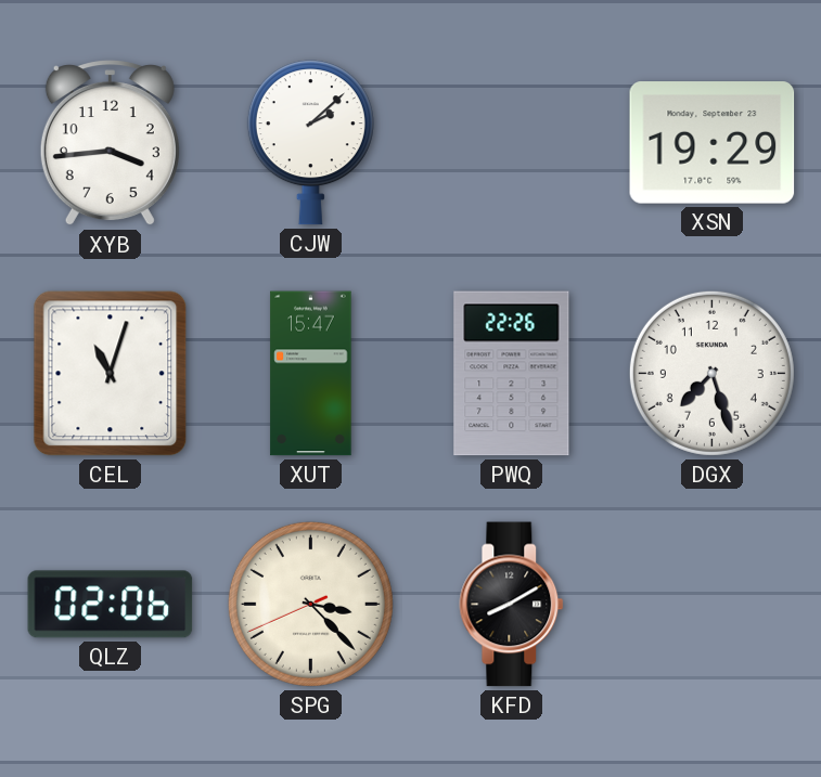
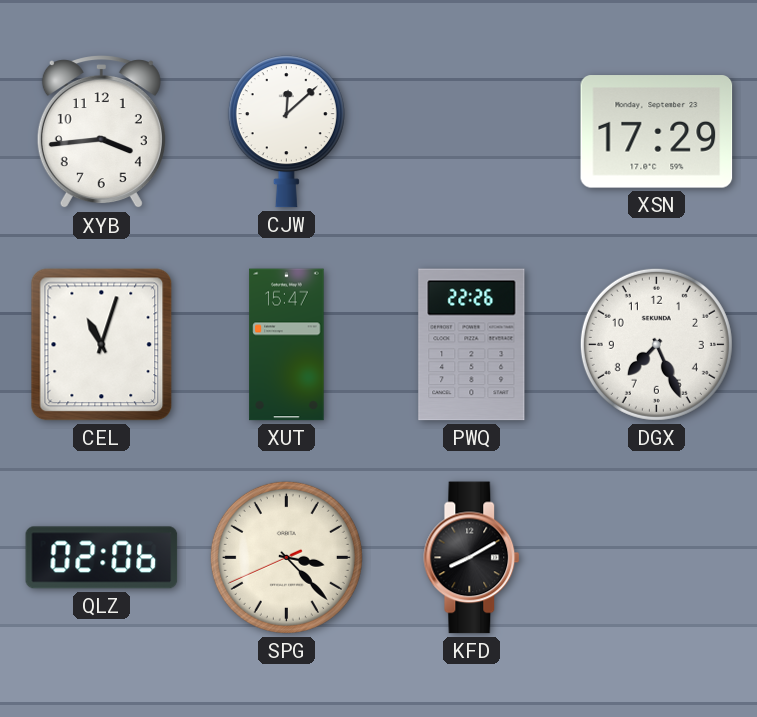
CJW: 2:08 -> 12:08
XSN: 19:29 -> 17:29
DGX: 7:27 -> 7:26
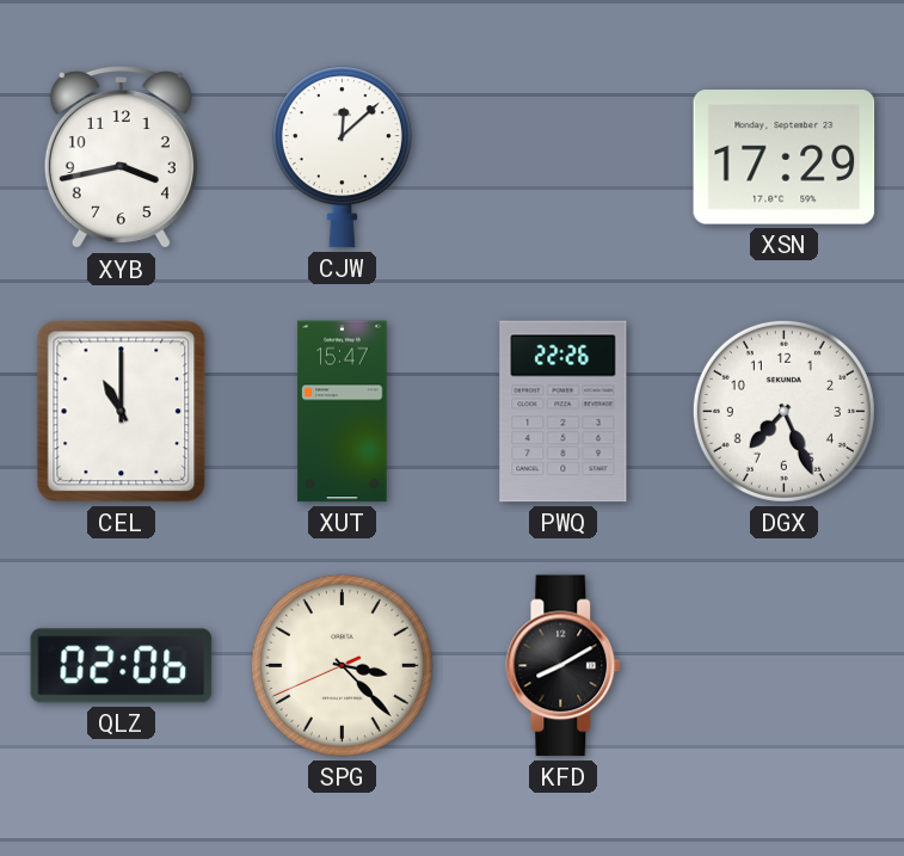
XYB: 3:44 -> 3:43
CEL: 11:03 -> 11:00
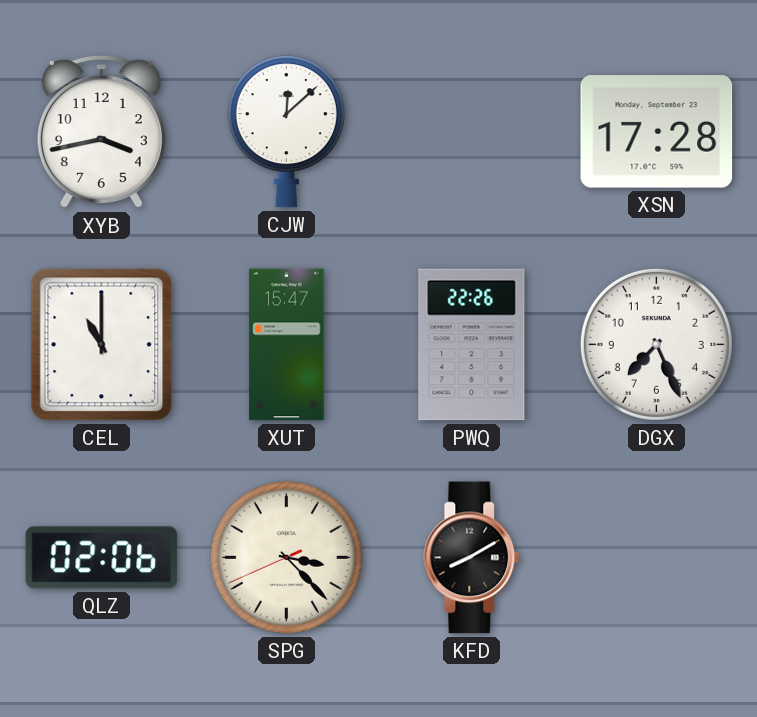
XSN: 17:29 -> 17:28
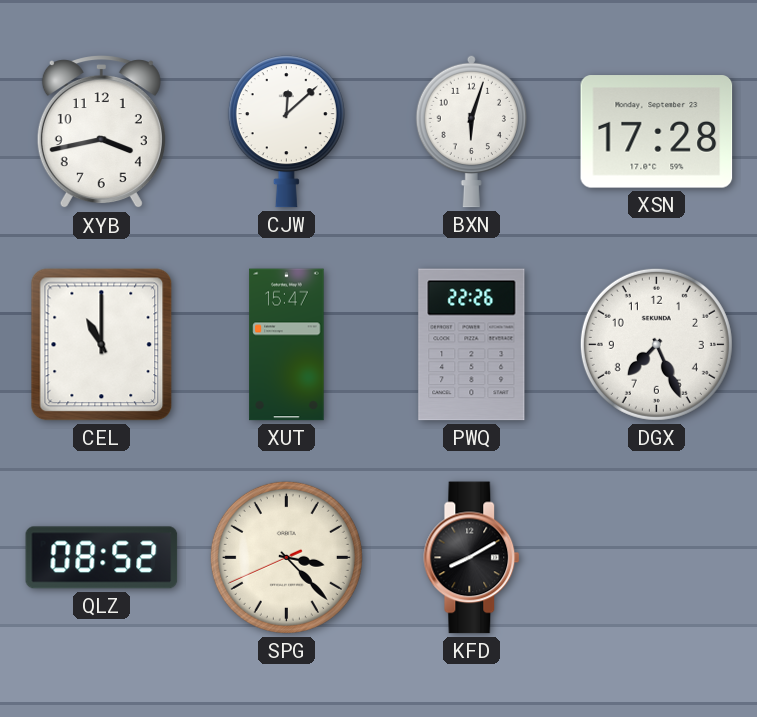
BXN: none -> 6:03
QLZ: 02:06 -> 08:52
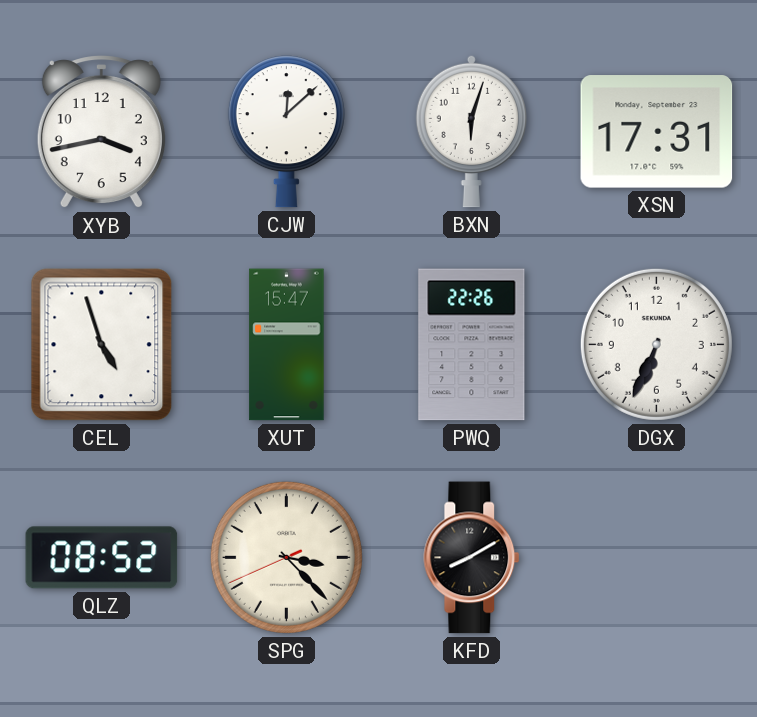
XSN: 17:28 -> 17:31
CEL: 11:00 -> 4:57
DGX: 7:26 -> 6:34
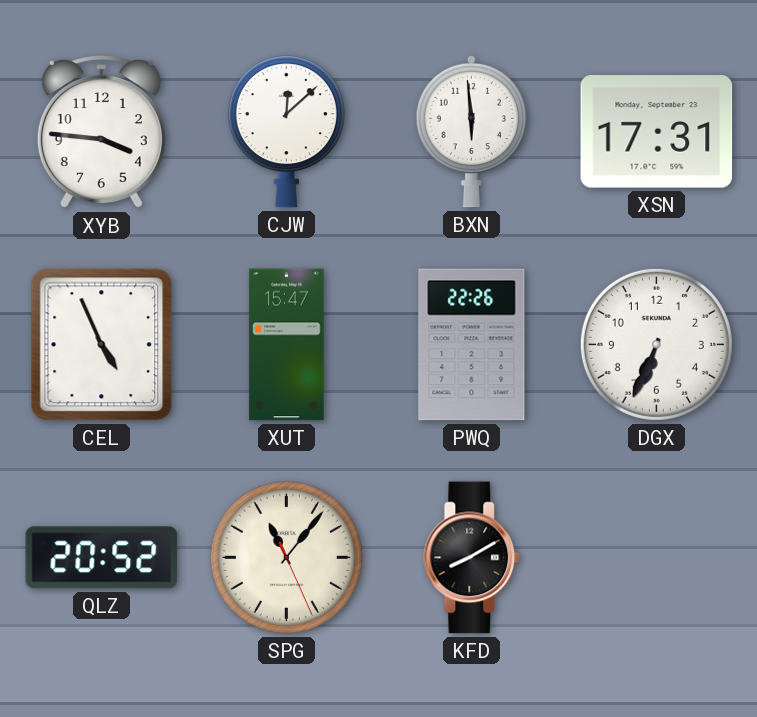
XYB: 3:43 -> 3:46
BXN: 6:03 -> 5:59
CEL: 4:57 -> 4:56
QLZ: 08:52 -> 20:52
SPG: 3:22 -> 11:06
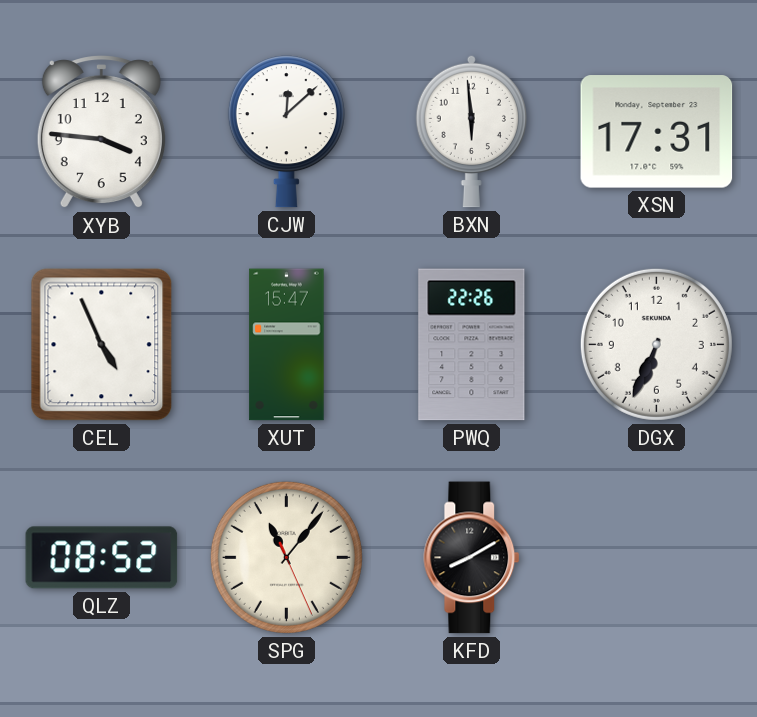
QLZ: 20:52 -> 08:52
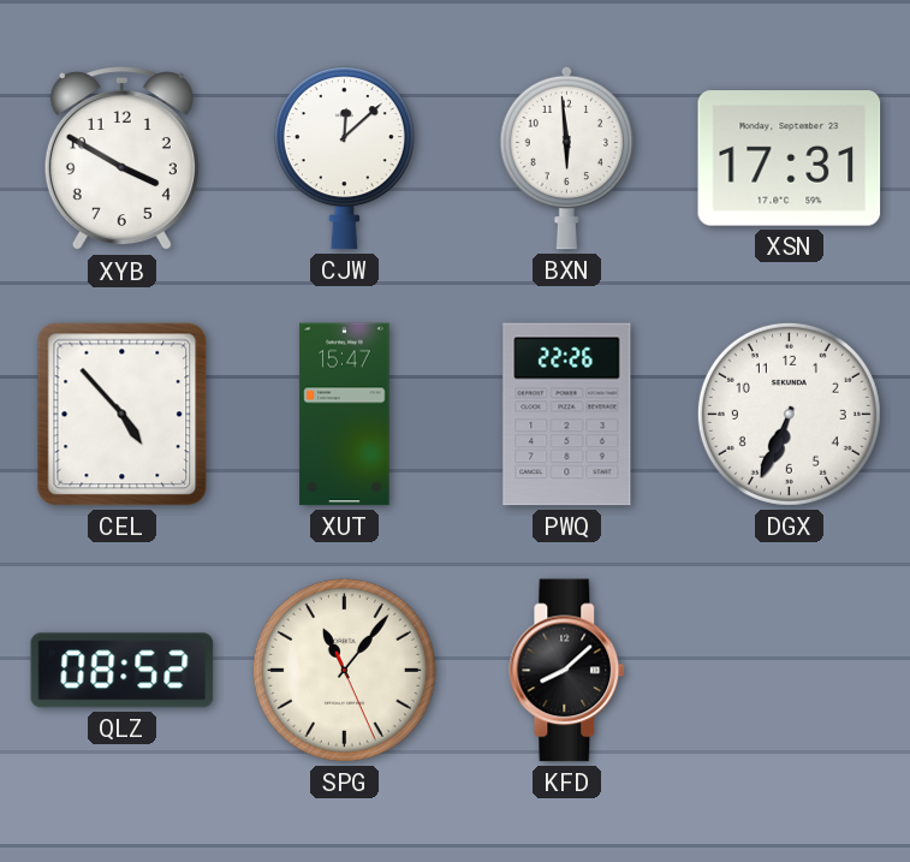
XYB: 3:46 -> 3:50
CEL: 4:56 -> 4:53
KFD: 8:10 -> 8:08
